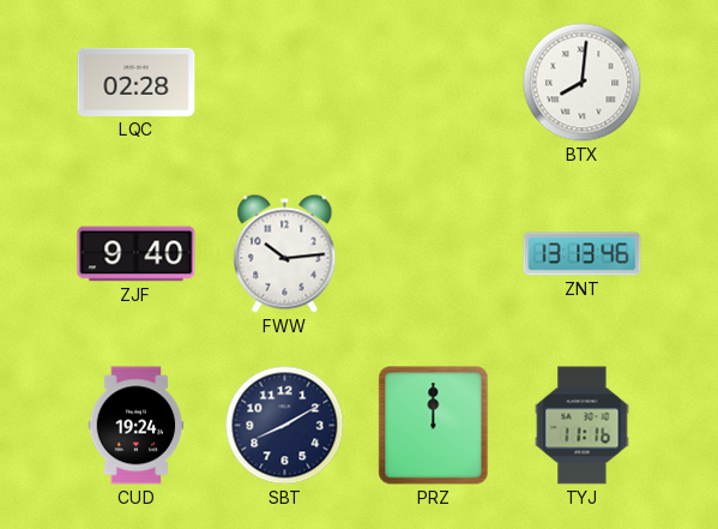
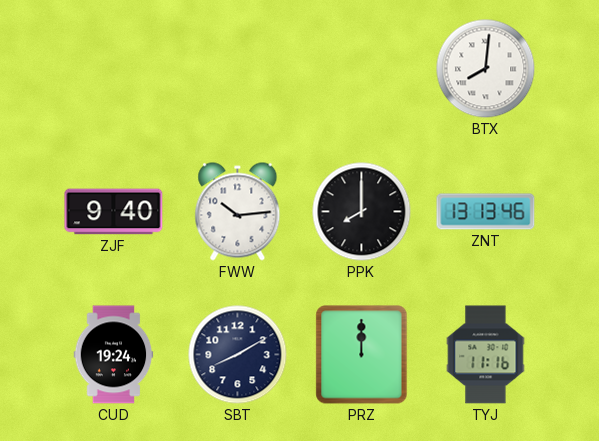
LQC: 02:28 -> none
PPK: none -> 8:00
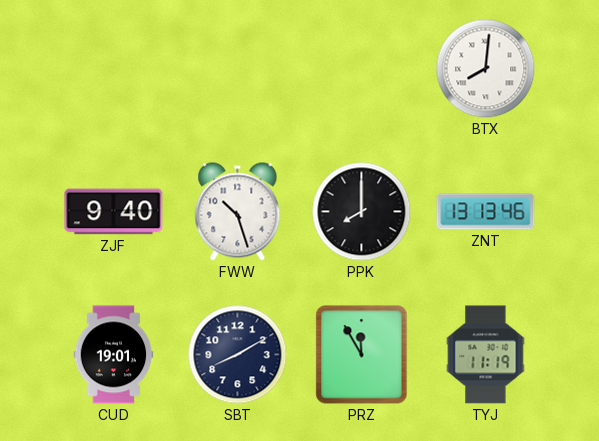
FWW: 10:14 -> 10:27
CUD: 19:24 -> 19:01
PRZ: 12:00 -> 11:55
TYJ: 11:16 -> 11:19
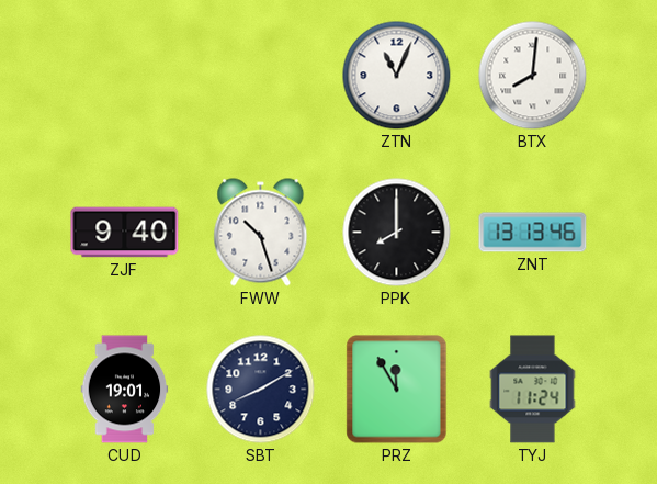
ZTN: none -> 11:04
TYJ: 11:19 -> 11:24
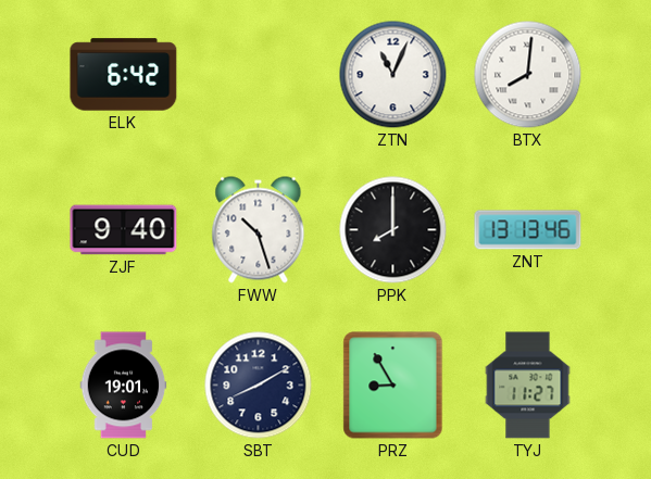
ELK: none -> 6:42
PRZ: 11:55 -> 8:55
TYJ: 11:24 -> 11:27
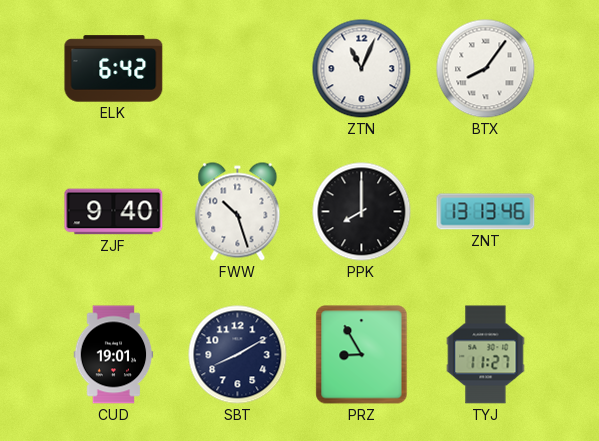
BTX: 8:01 -> 8:06
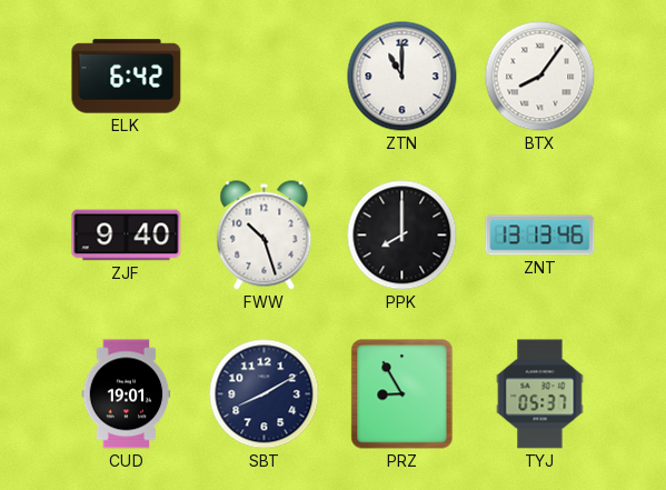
ZTN: 11:04 -> 11:00
TYJ: 11:27 -> 05:37
